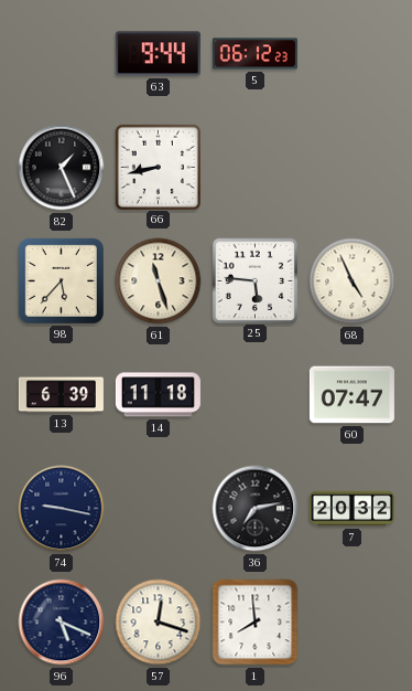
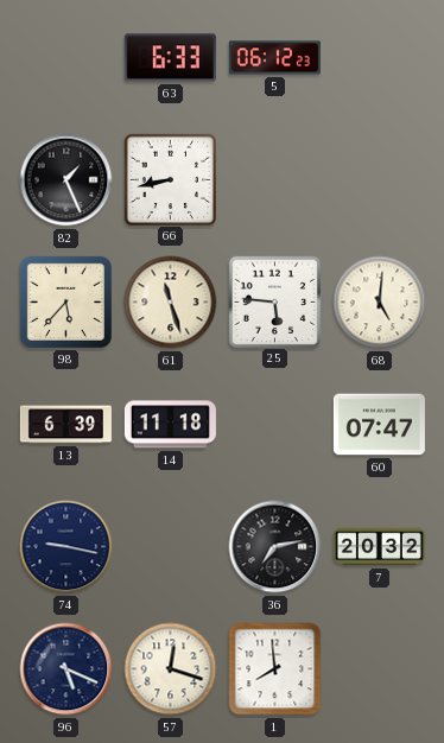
63: 9:44 -> 6:33
68: 4:56 -> 5:01
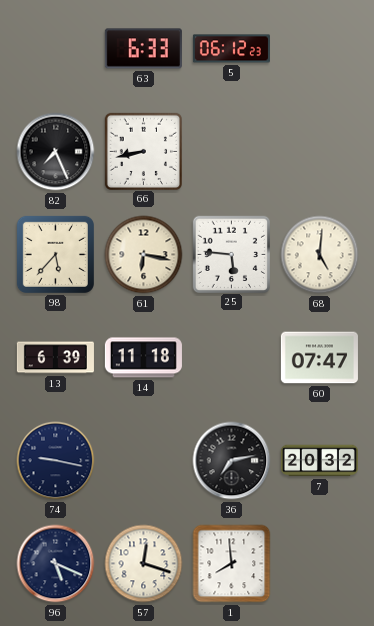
82: 1:26 -> 7:26
61: 11:27 -> 6:17
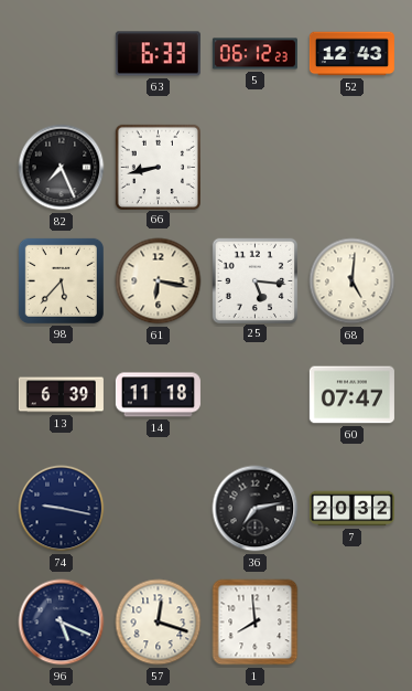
52: none -> 12:43
25: 5:46 -> 5:16
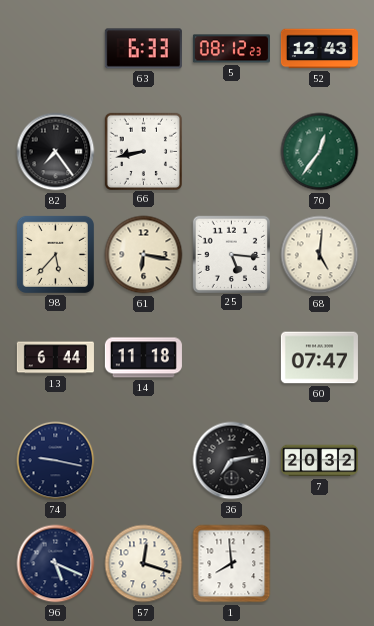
5: 06:12 -> 08:12
82: 7:26 -> 7:24
70: none -> 12:36
13: 6:39 -> 6:44
